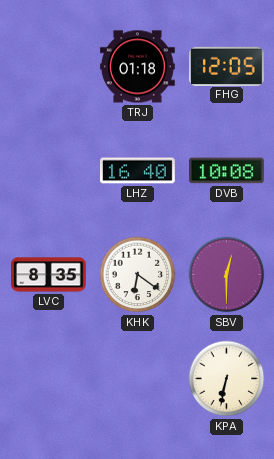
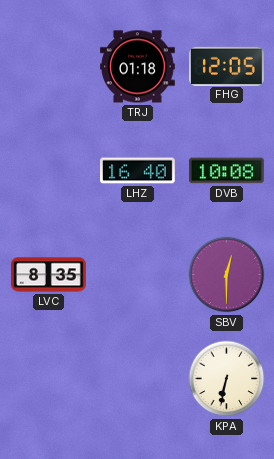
KHK: 6:21 -> none
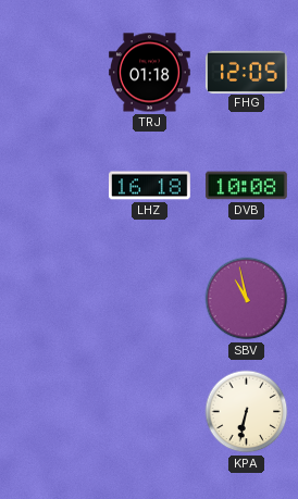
LHZ: 16:40 -> 16:18
LVC: 8:35 -> none
SBV: 12:30 -> 10:58
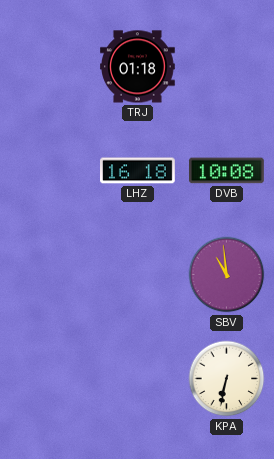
FHG: 12:05 -> none
SBV: 10:58 -> 10:59
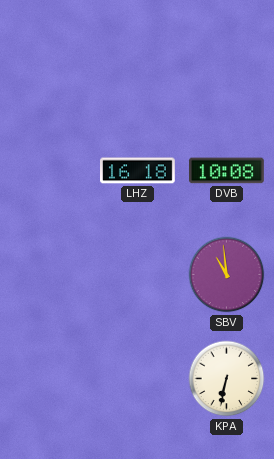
TRJ: 01:18 -> none
